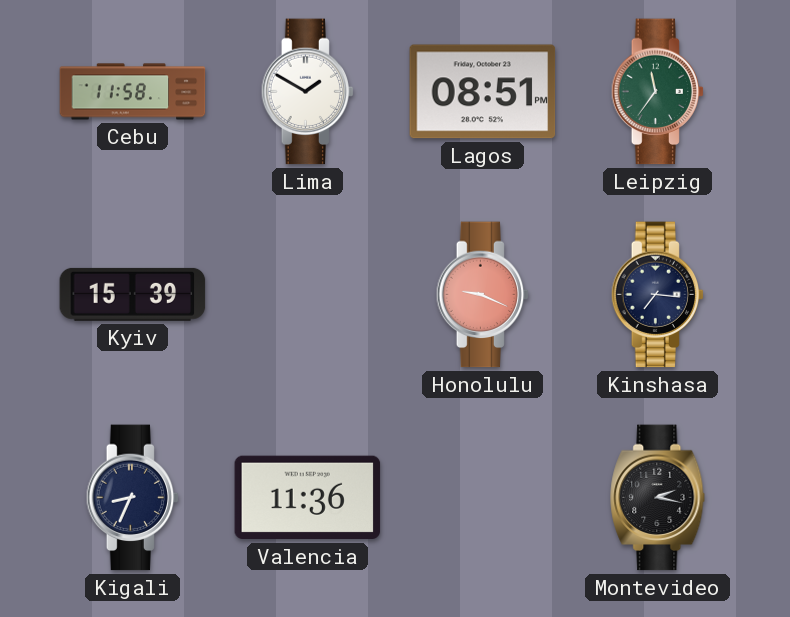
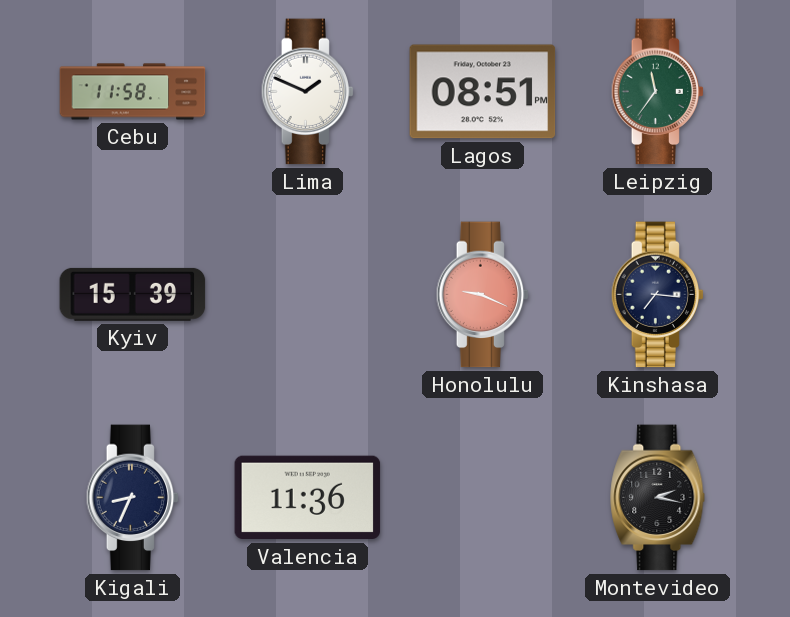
Lima: 1:50 -> 1:49
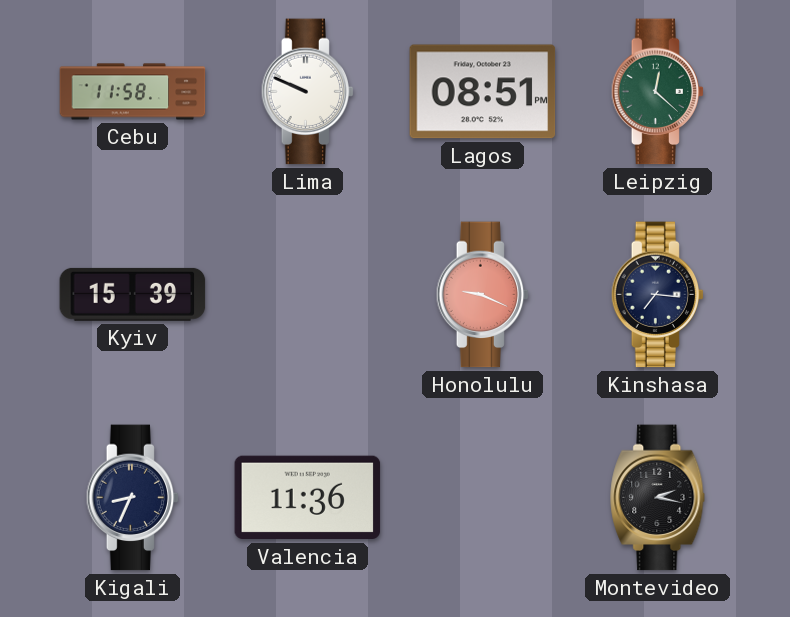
Lima: 1:49 -> 9:49
Leipzig: 11:36 -> 12:22
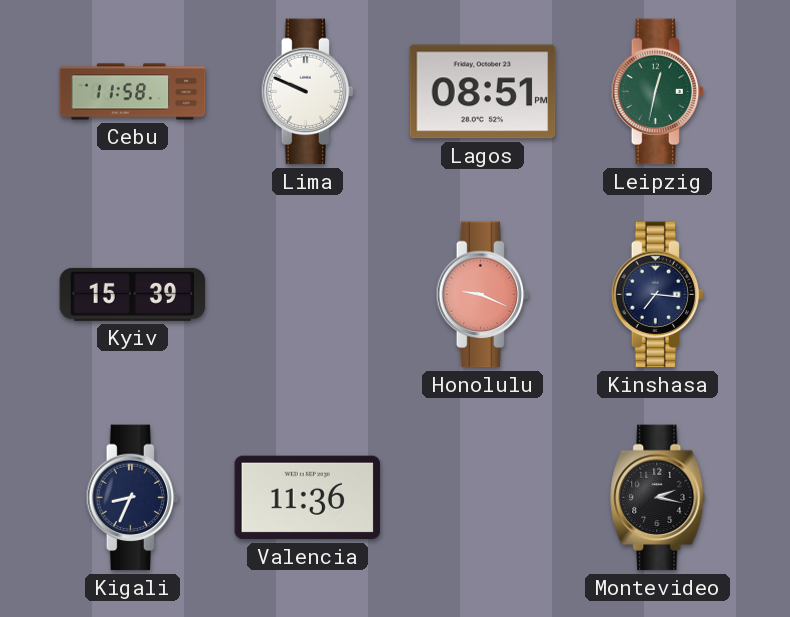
Leipzig: 12:22 -> 12:32
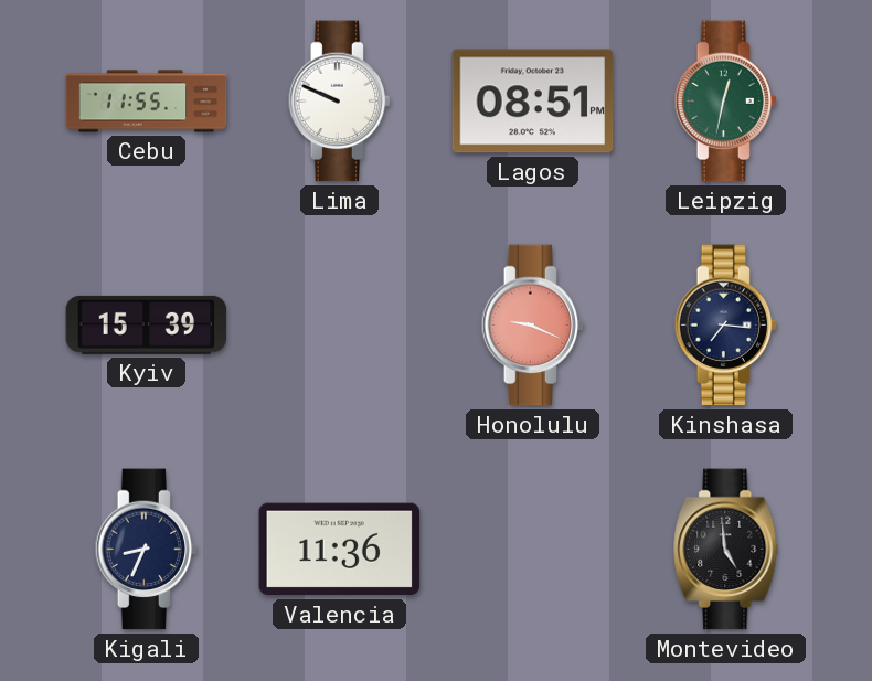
Cebu: 11:58 -> 11:55
Montevideo: 2:17 -> 4:59
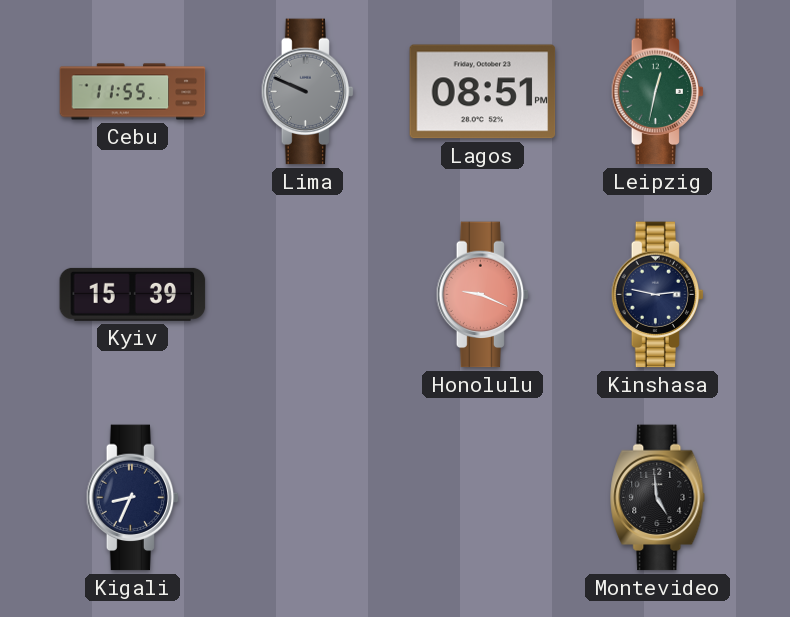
Lima dial: white -> grey
Kinshasa: 7:16 -> 2:47
Valencia: 11:36 -> none
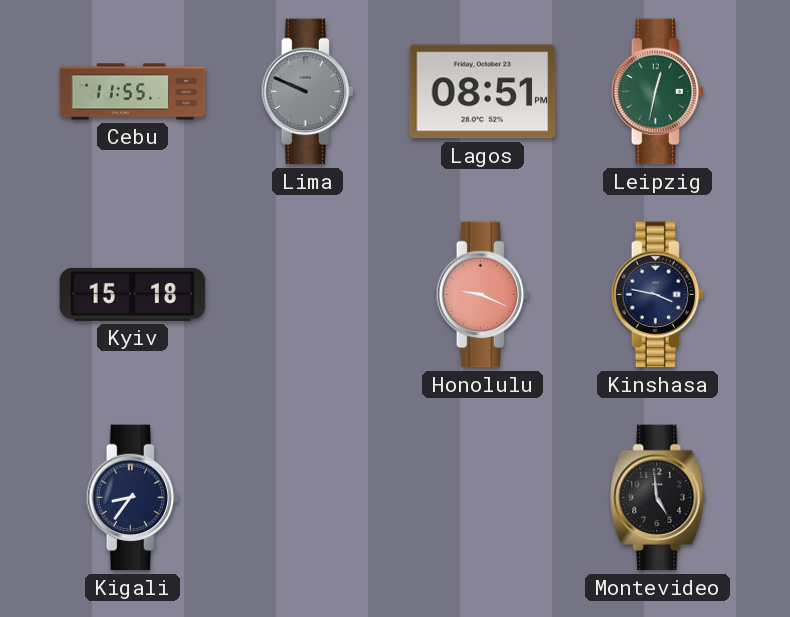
Kyiv: 15:39 -> 15:18
Kinshasa: 2:47 -> 3:47
Kigali: 8:34 -> 8:36
